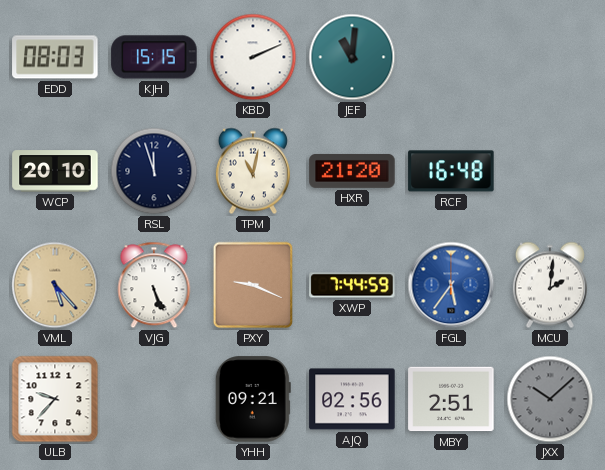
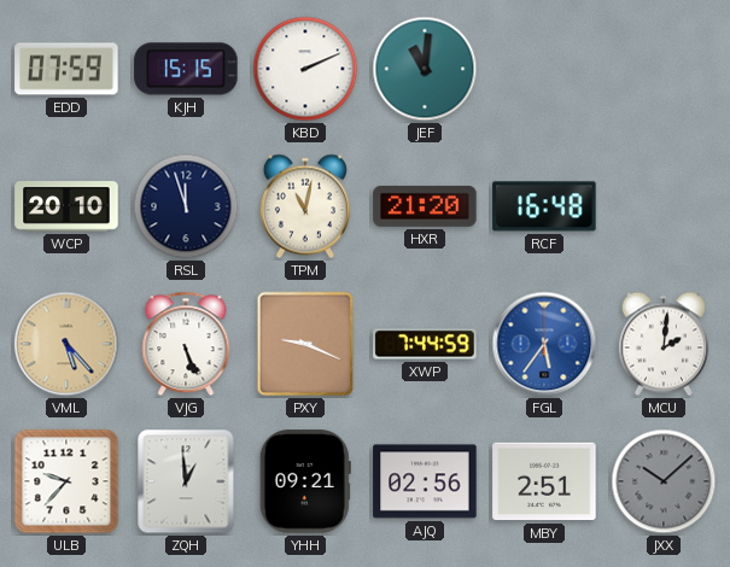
EDD: 08:03 -> 07:59
ZQH: none -> 12:59
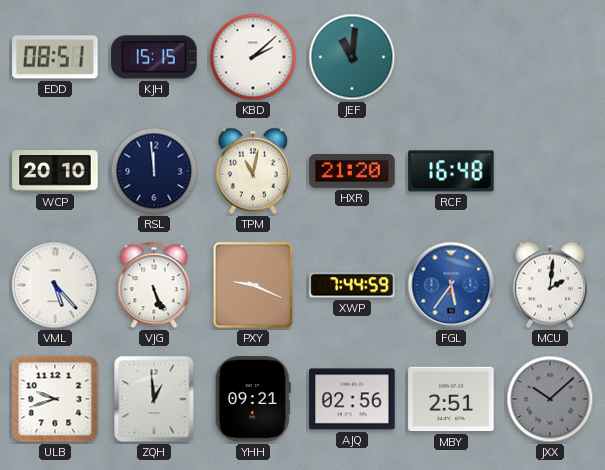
EDD: 07:59 -> 08:51
KBD: 2:11 -> 2:08
RSL: 11:57 -> 11:59
VML dial: champagne -> white
ULB: 9:37 -> 9:42
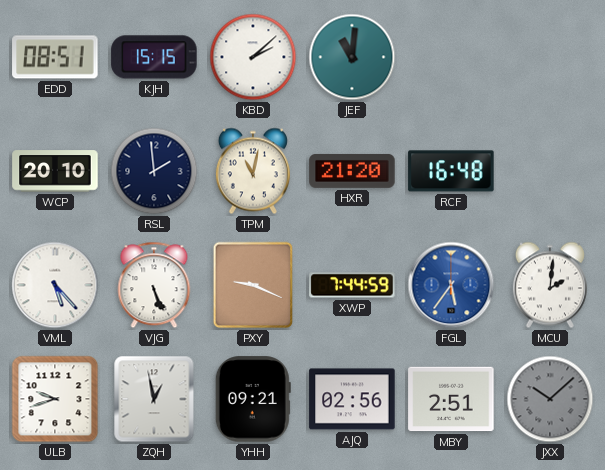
RSL: 11:59 -> 1:59
ZQH: 12:59 -> 12:58
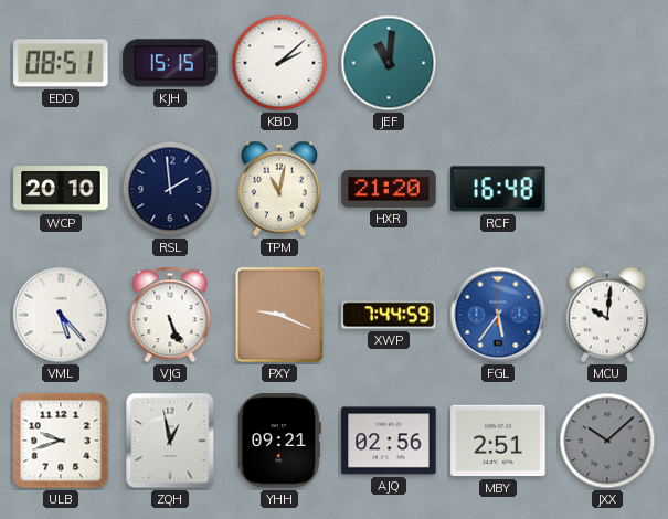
MCU: 2:01 -> 10:01
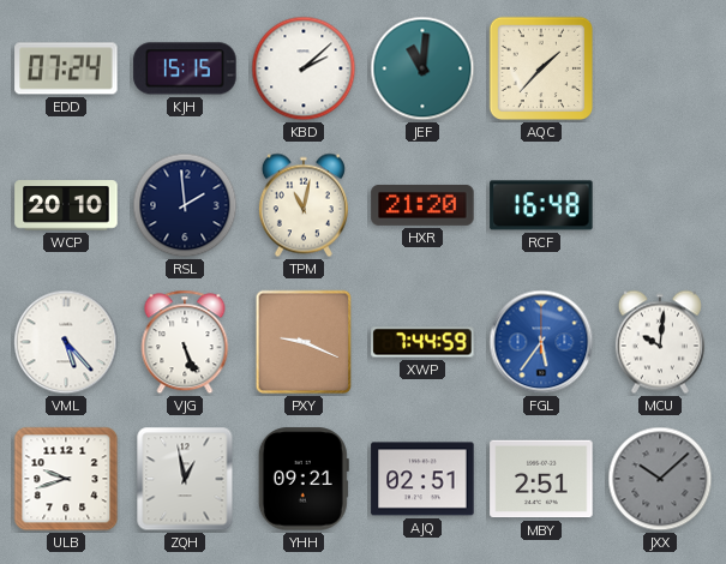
EDD: 08:51 -> 07:24
AQC: none -> 1:37
AJQ: 02:56 -> 02:51
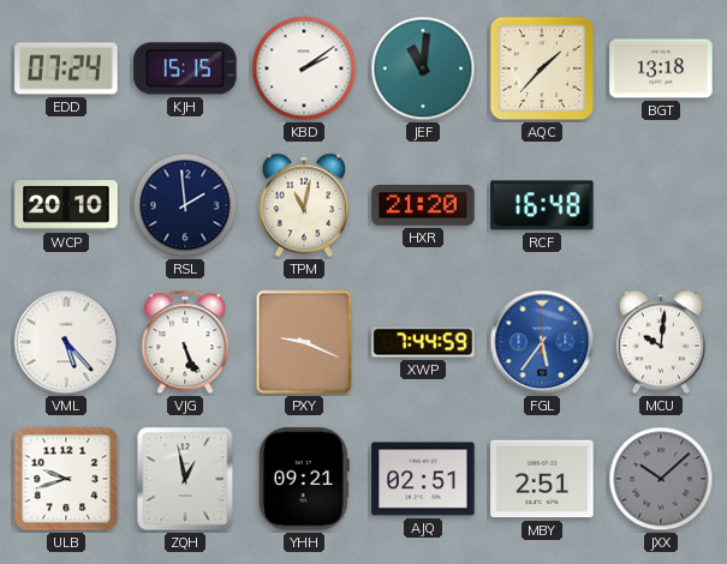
KBD: 2:08 -> 2:09
BGT: none -> 13:18
